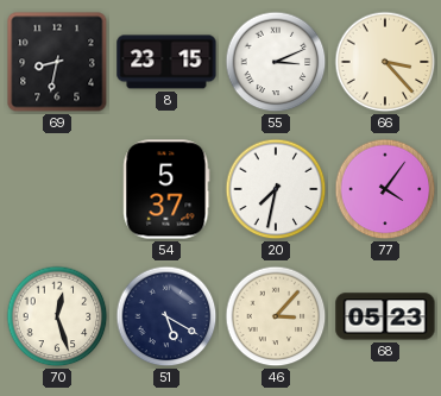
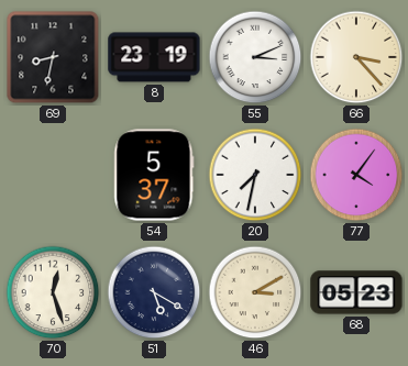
8: 23:15 -> 23:19
46: 3:07 -> 3:10
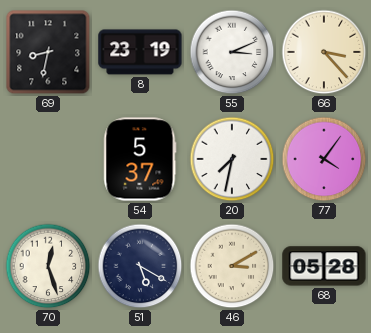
68: 05:23 -> 05:28
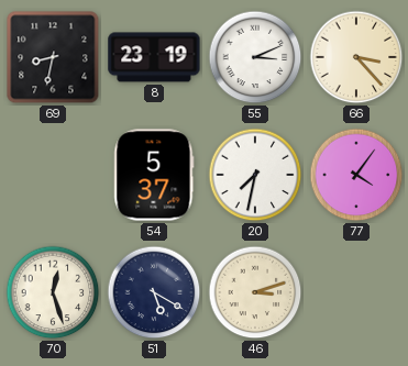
46: 3:10 -> 3:12
68: 05:28 -> none
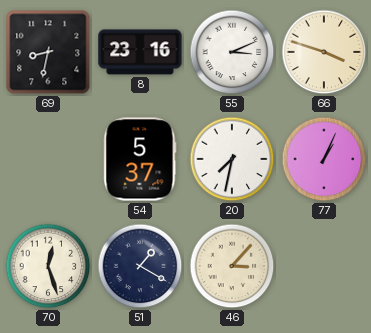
8: 23:19 -> 23:16
66: 3:23 -> 3:48
77: 4:06 -> 1:04
51: 5:20 -> 1:20
46: 3:12 -> 3:07
